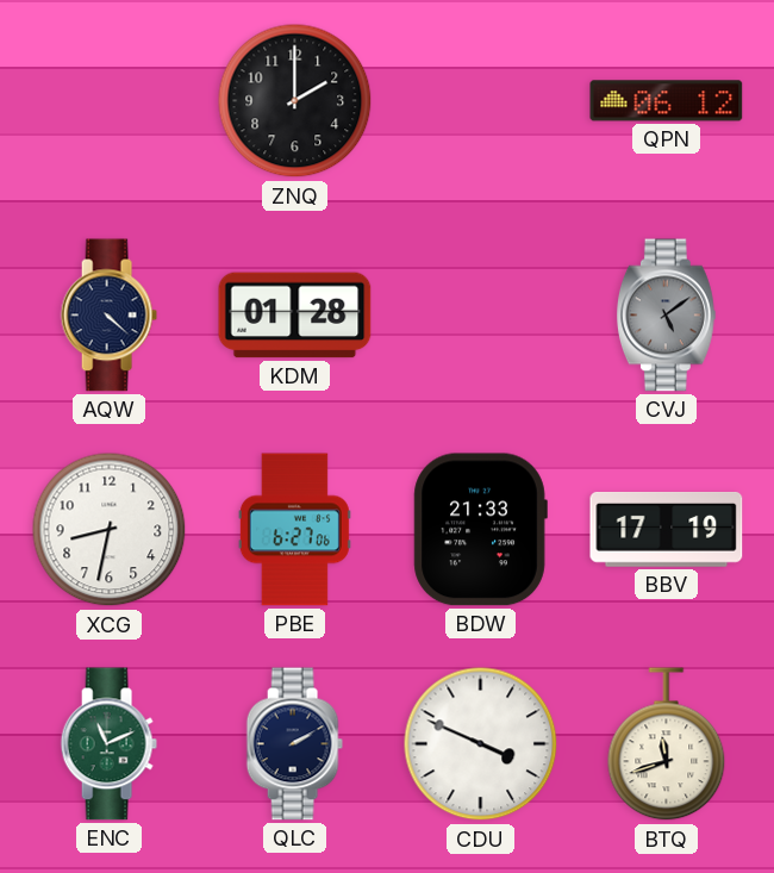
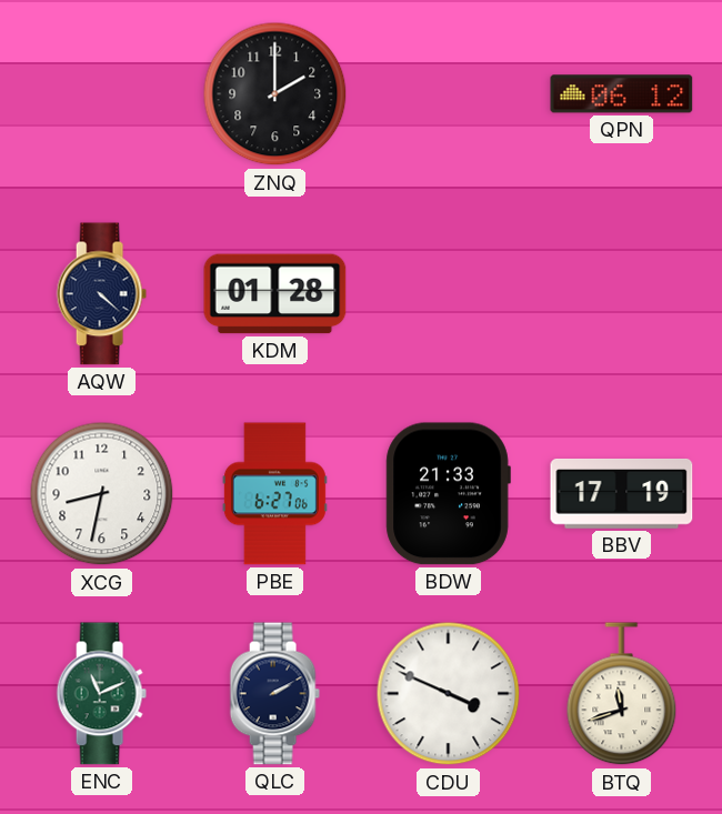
CVJ: 5:09 -> none
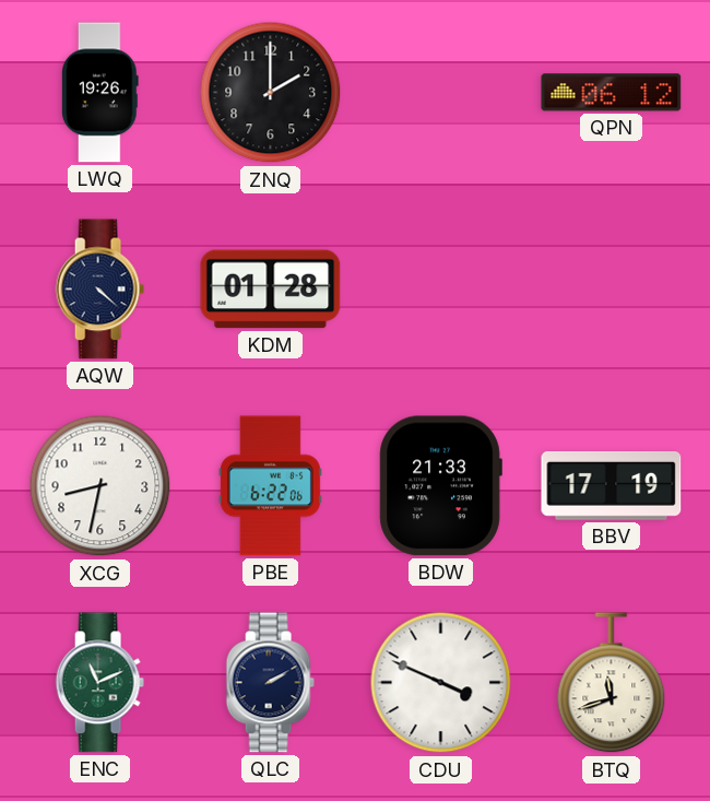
LWQ: none -> 19:26
PBE: 6:27 -> 6:22
